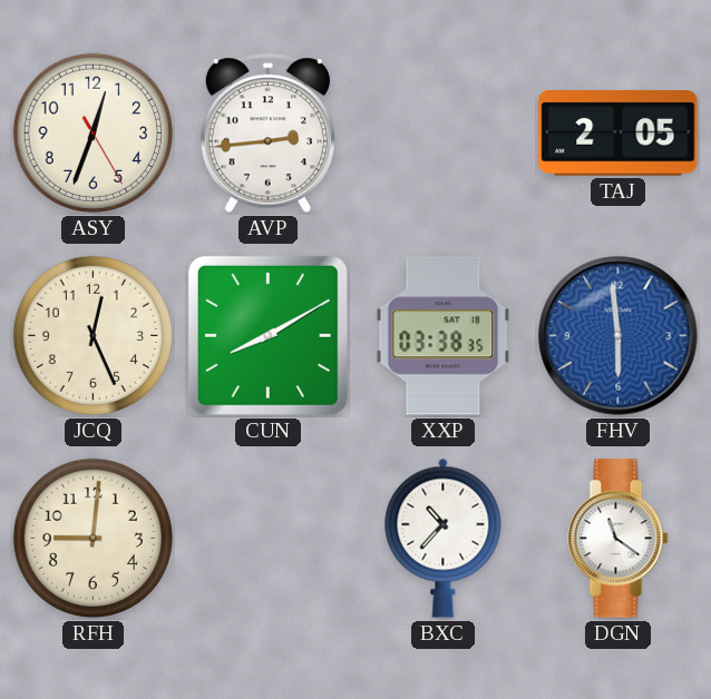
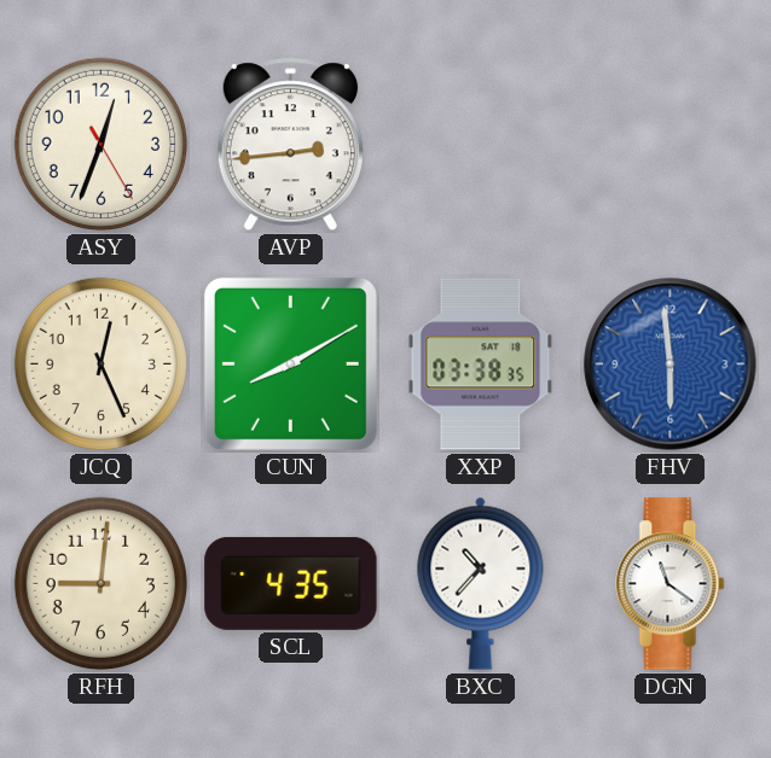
TAJ: 2:05 -> none
SCL: none -> 4:35
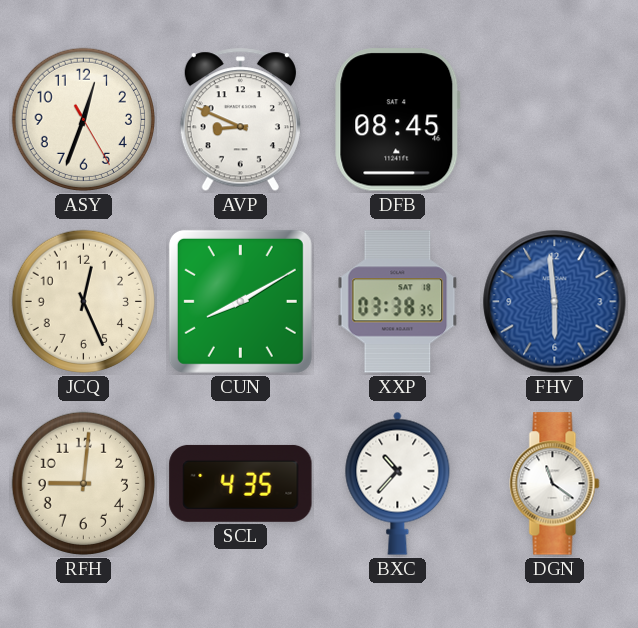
AVP: 2:44 -> 8:49
DFB: none -> 08:45
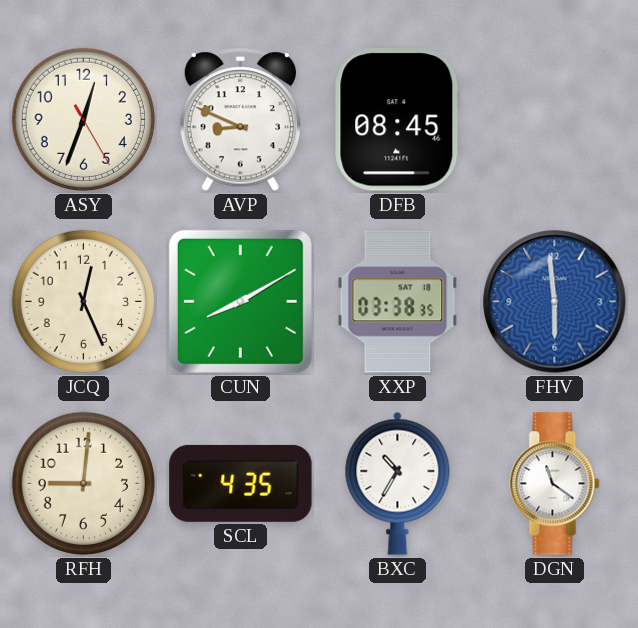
BXC: 10:37 -> 10:35
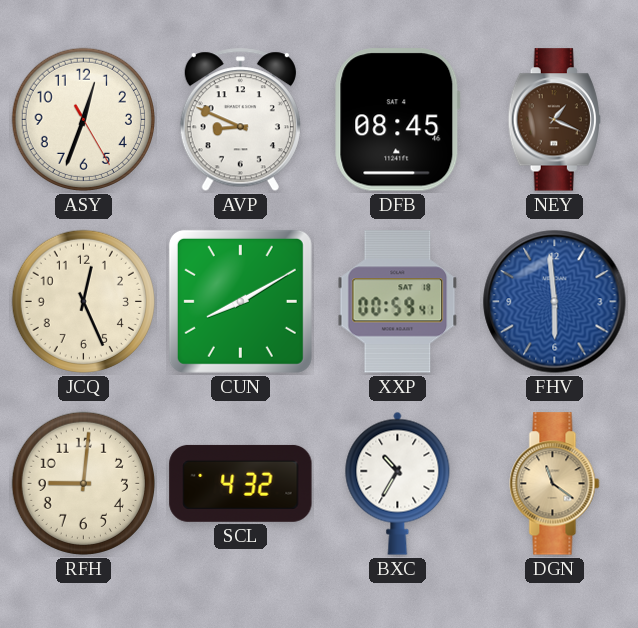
NEY: none -> 1:19
XXP: 03:38 -> 00:59
SCL: 4:35 -> 4:32
DGN dial: white -> champagne
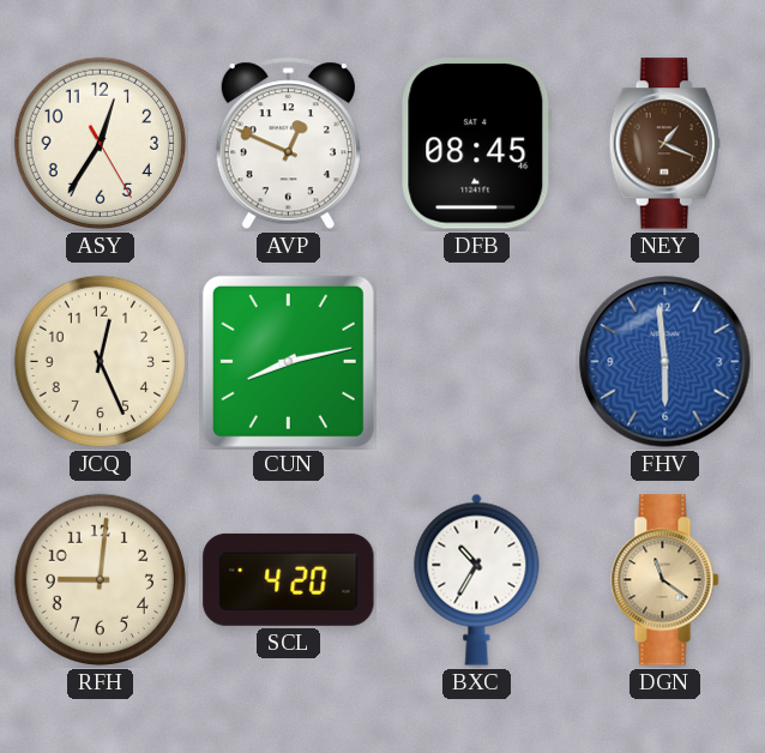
ASY: 12:33 -> 12:35
AVP: 8:49 -> 12:49
CUN: 8:10 -> 8:13
XXP: 00:59 -> none
SCL: 4:32 -> 4:20
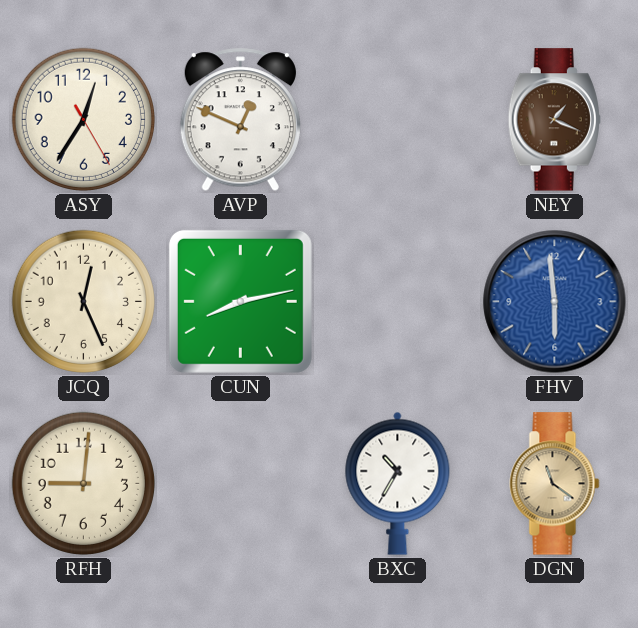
DFB: 08:45 -> none
SCL: 4:20 -> none
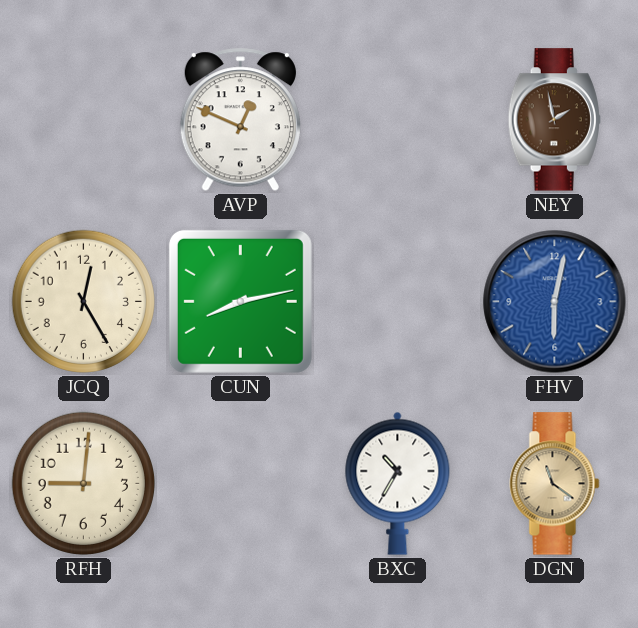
ASY: 12:35 -> none
NEY: 1:19 -> 1:58
JCQ: 12:26 -> 12:25
FHV: 5:59 -> 6:02
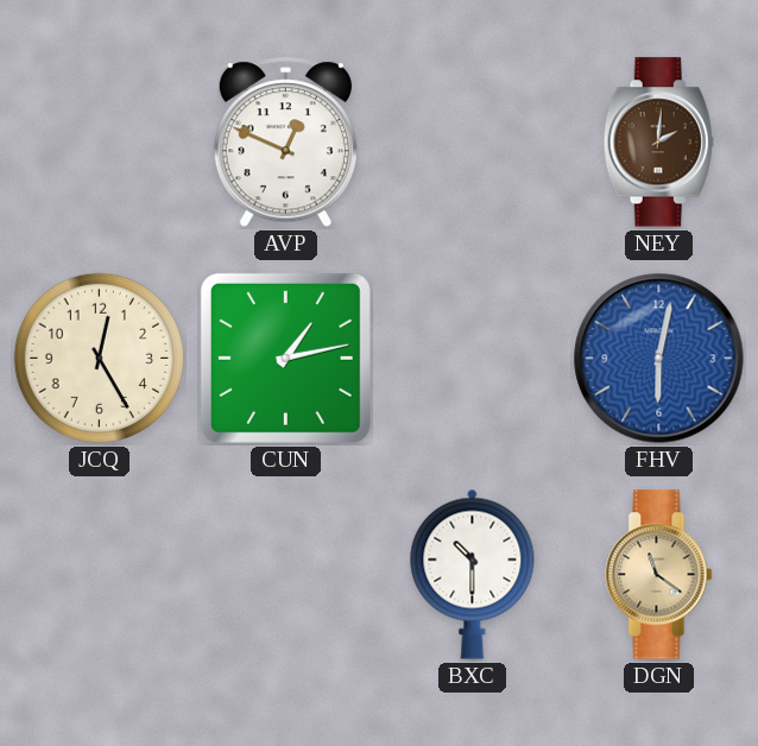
NEY: 1:58 -> 2:01
CUN: 8:13 -> 1:13
RFH: 9:01 -> none
BXC: 10:35 -> 10:30
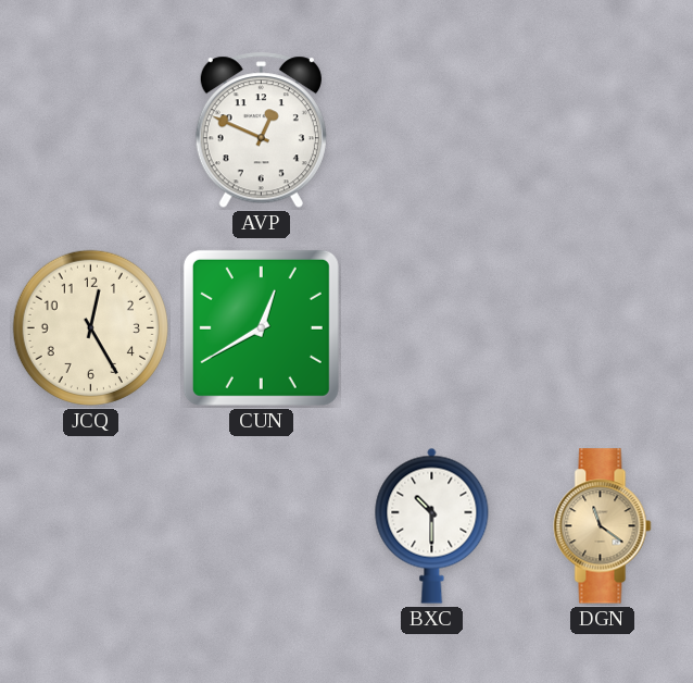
NEY: 2:01 -> none
CUN: 1:13 -> 12:40
FHV: 6:02 -> none
